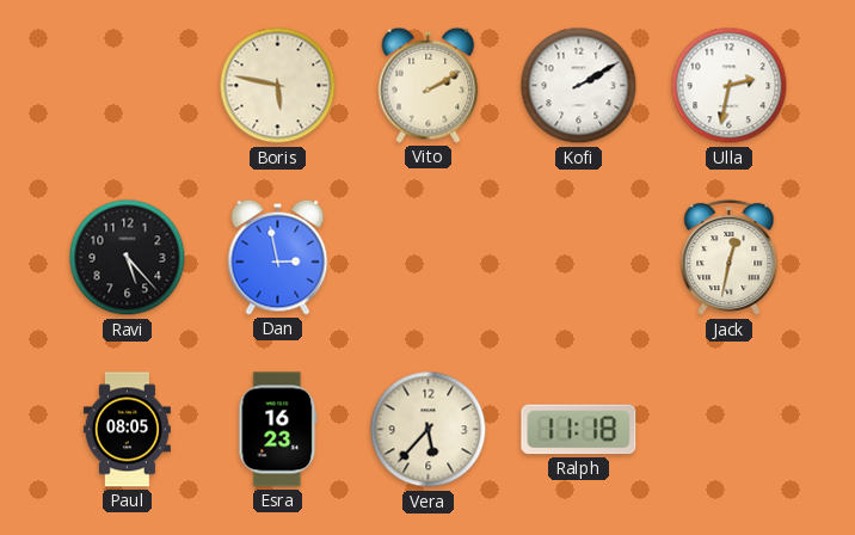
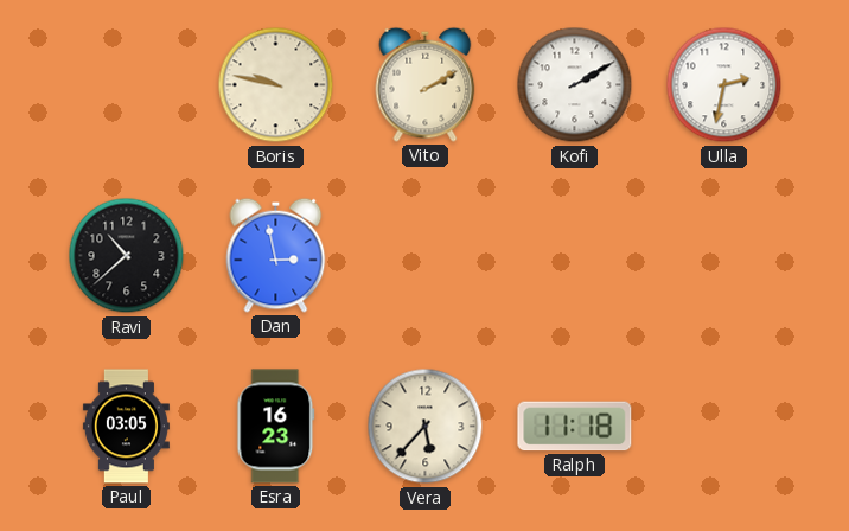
Boris: 5:47 -> 9:47
Ravi: 5:23 -> 10:38
Jack: 12:32 -> none
Paul: 08:05 -> 03:05
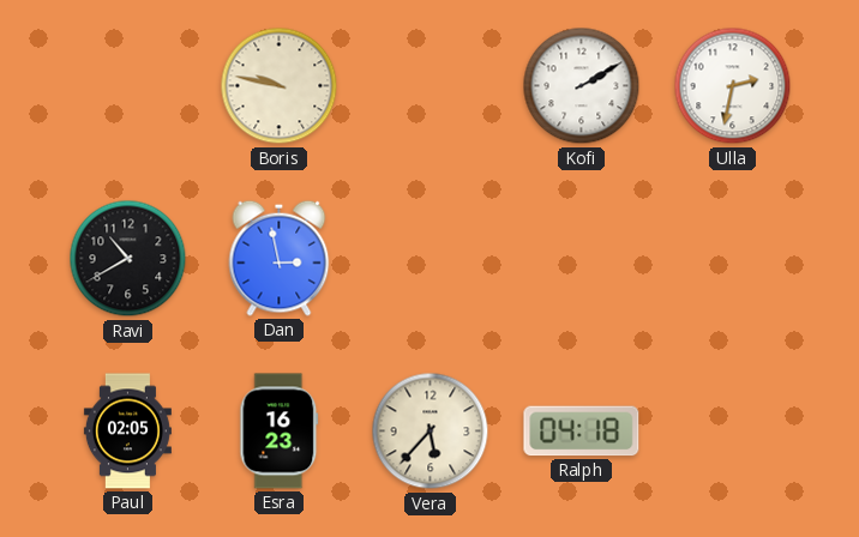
Vito: 2:10 -> none
Ravi: 10:38 -> 10:40
Paul: 03:05 -> 02:05
Ralph: 11:18 -> 04:18
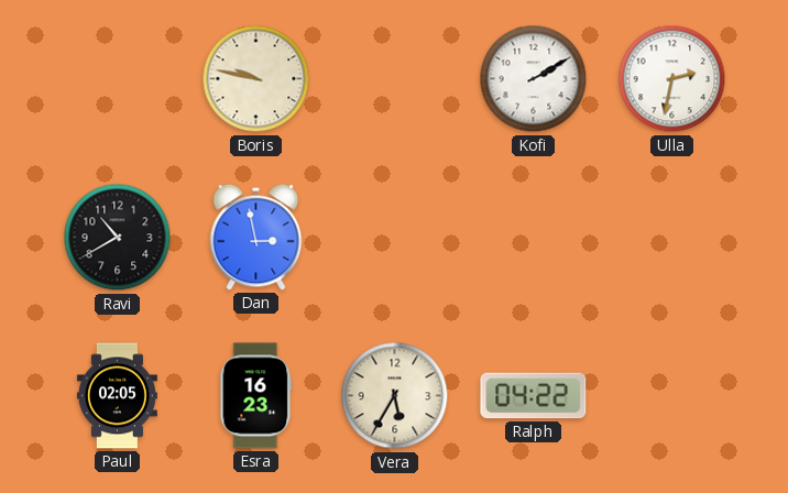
Vera: 5:37 -> 5:35
Ralph: 04:18 -> 04:22
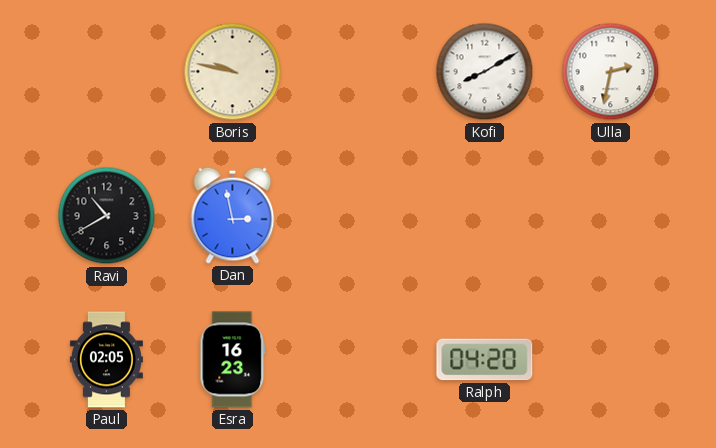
Kofi: 2:10 -> 8:10
Vera: 5:35 -> none
Ralph: 04:22 -> 04:20
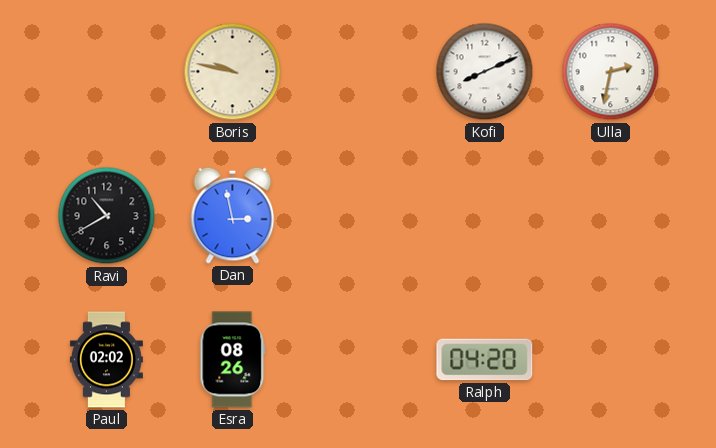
Kofi: 8:10 -> 8:11
Paul: 02:05 -> 02:02
Esra: 16:23 -> 08:26
